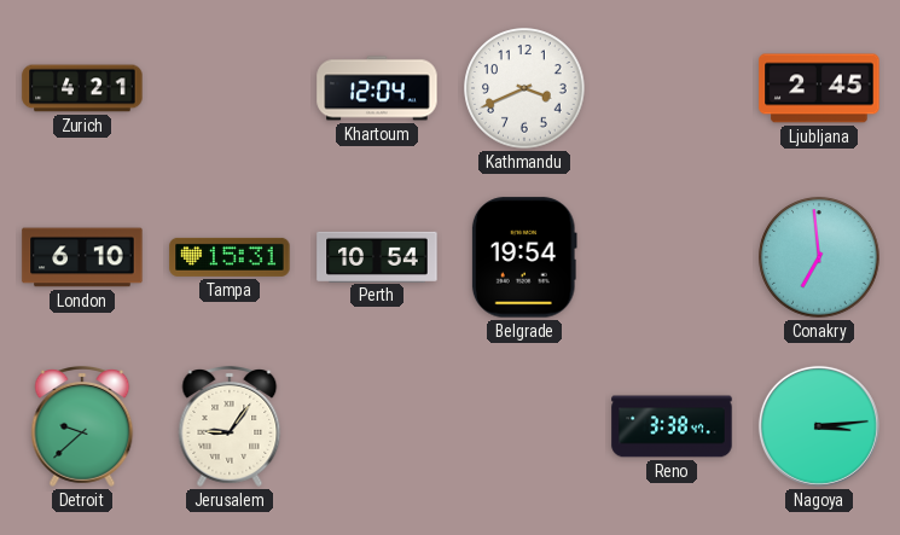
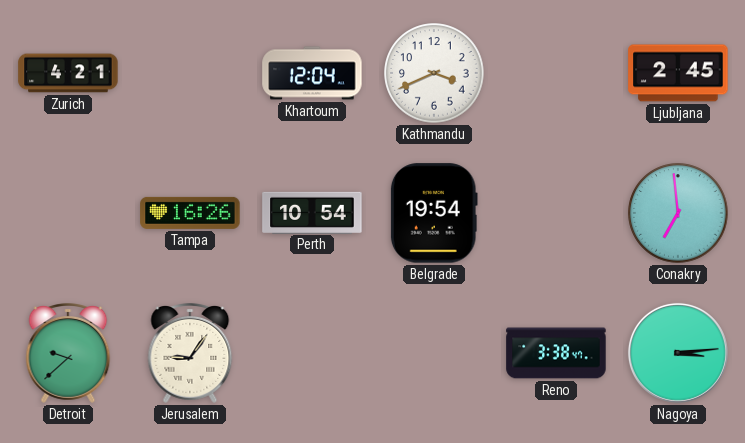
London: 6:10 -> none
Tampa: 15:31 -> 16:26
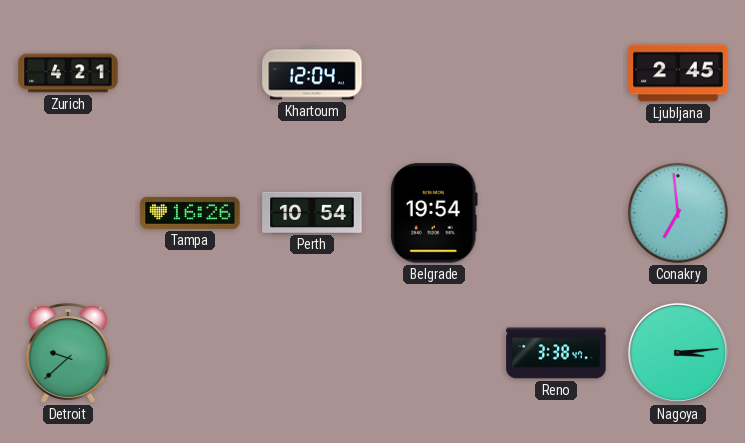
Kathmandu: 3:41 -> none
Jerusalem: 9:06 -> none
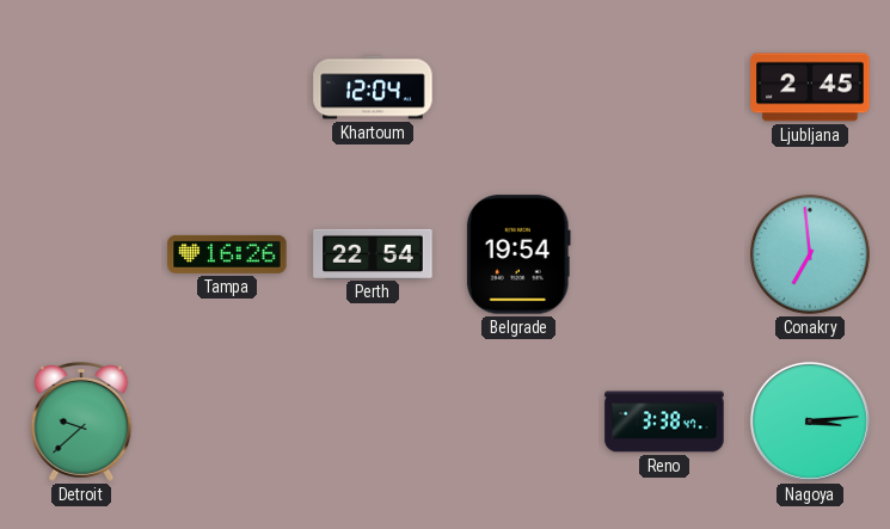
Zurich: 4:21 -> none
Perth: 10:54 -> 22:54
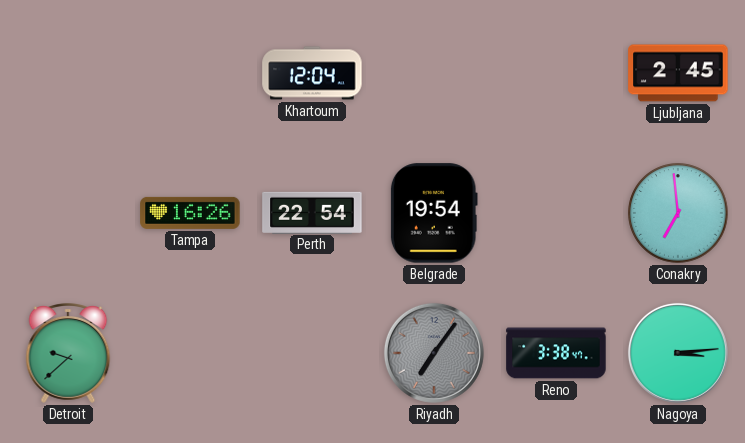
Riyadh: none -> 7:06
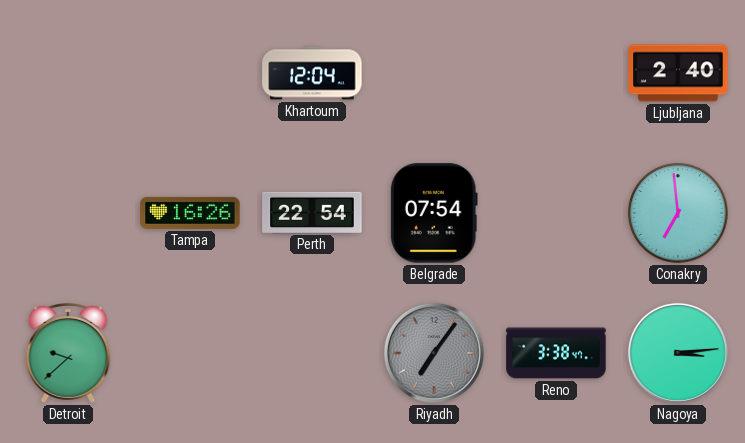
Ljubljana: 2:45 -> 2:40
Belgrade: 19:54 -> 07:54
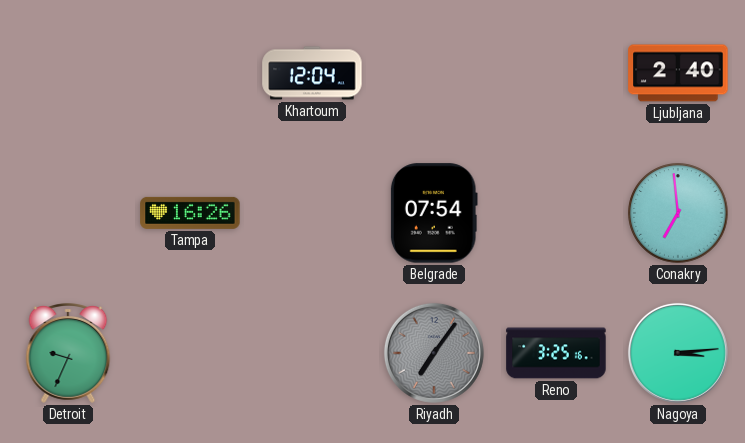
Perth: 22:54 -> none
Detroit: 9:38 -> 9:34
Reno: 3:38 -> 3:25
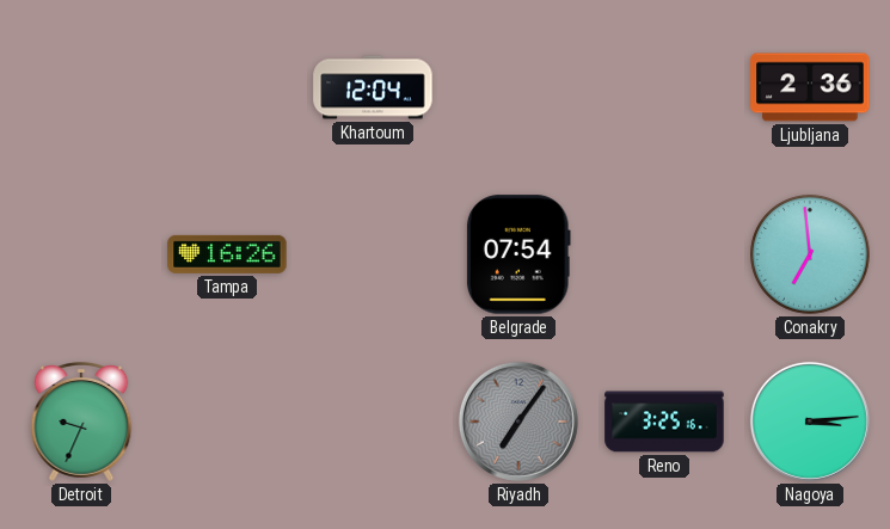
Ljubljana: 2:40 -> 2:36
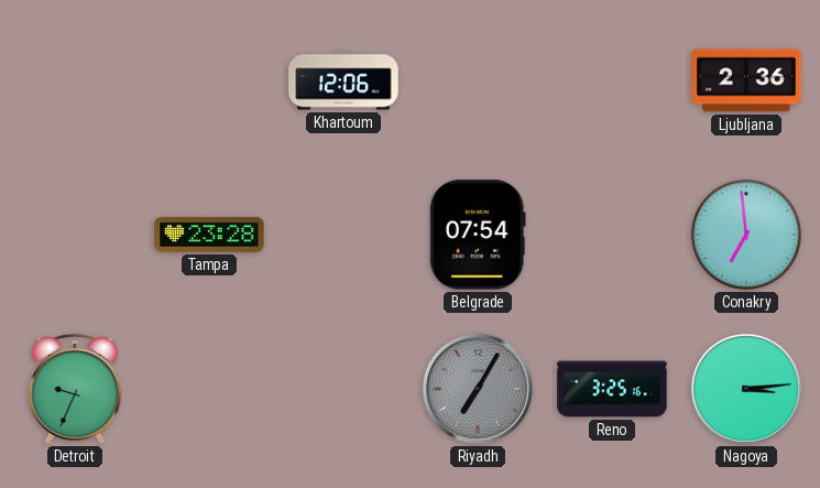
Khartoum: 12:04 -> 12:06
Tampa: 16:26 -> 23:28
Riyadh: 7:06 -> 7:05
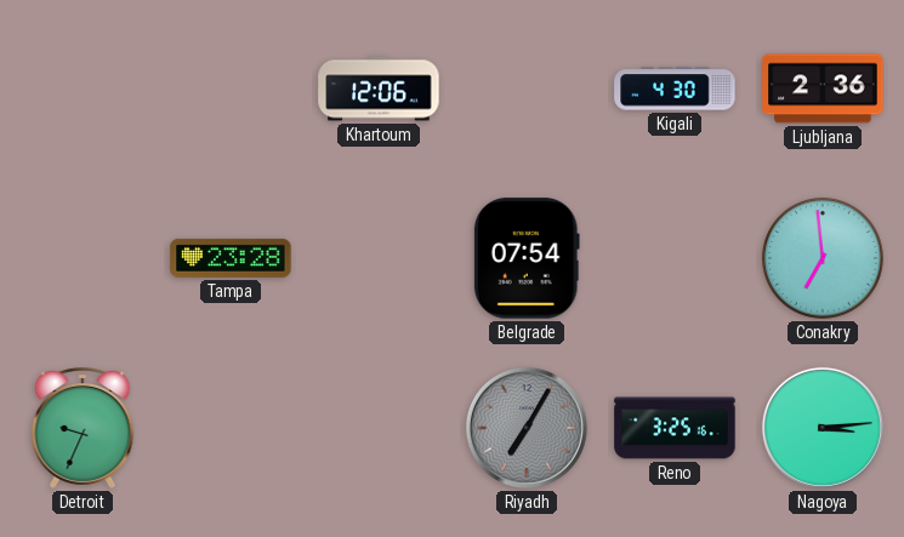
Kigali: none -> 4:30
